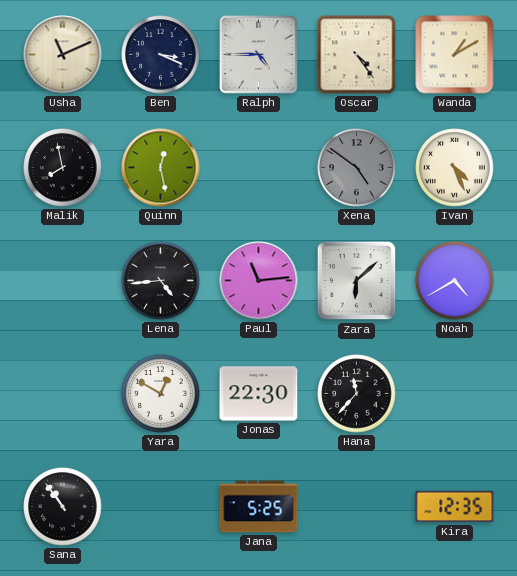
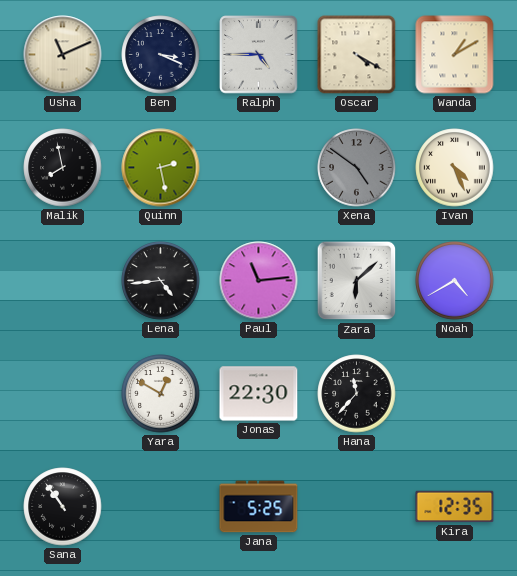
Oscar: 4:24 -> 4:20
Quinn: 12:28 -> 2:28
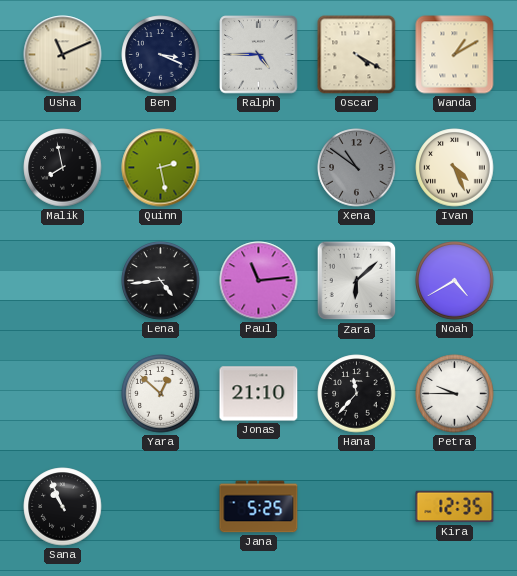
Xena: 4:51 -> 10:51
Yara: 12:50 -> 12:52
Jonas: 22:30 -> 21:10
Petra: none -> 9:45
Sana: 10:54 -> 10:56
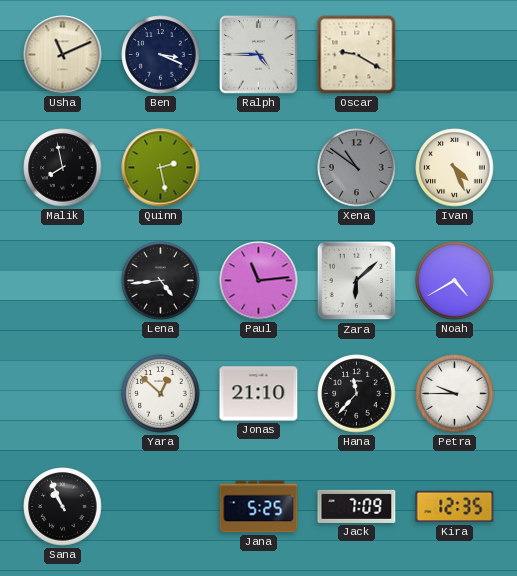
Oscar: 4:20 -> 9:20
Wanda: 1:10 -> none
Jack: none -> 7:09
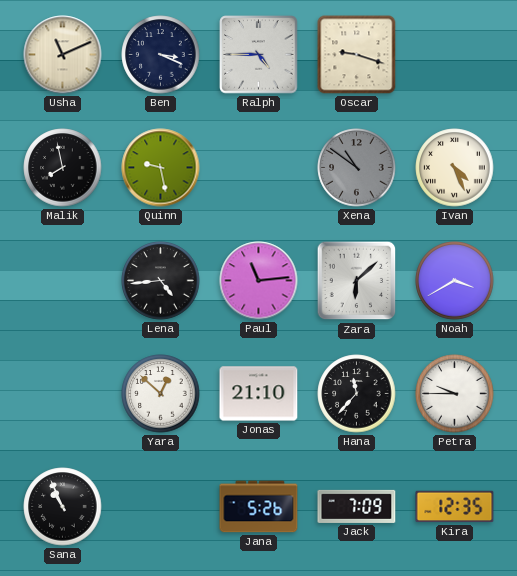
Oscar: 9:20 -> 9:18
Quinn: 2:28 -> 9:28
Noah: 4:40 -> 3:40
Jana: 5:25 -> 5:26
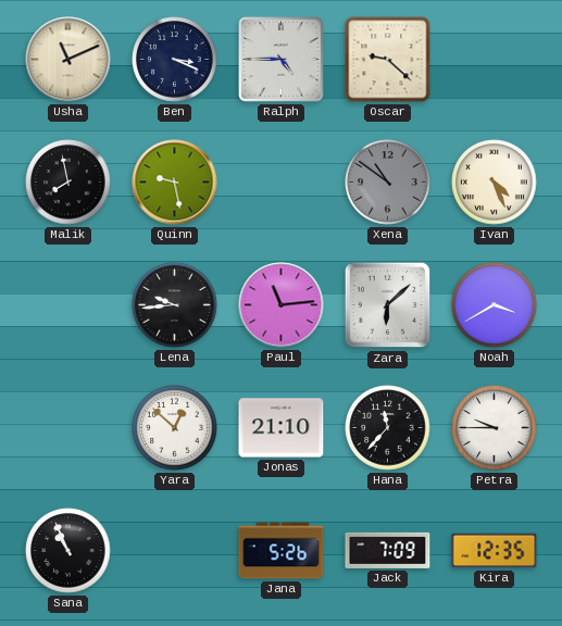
Oscar: 9:18 -> 9:22
Lena: 4:44 -> 9:44
